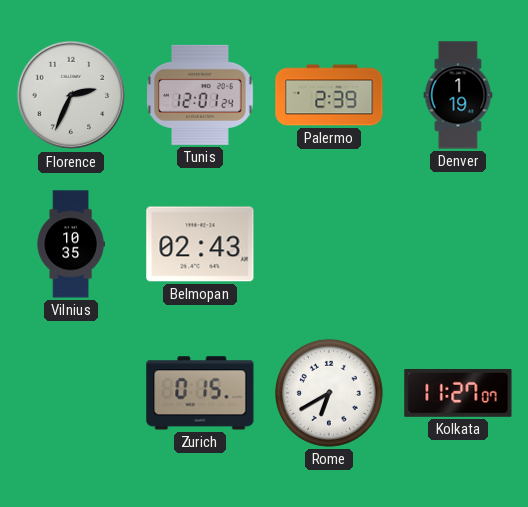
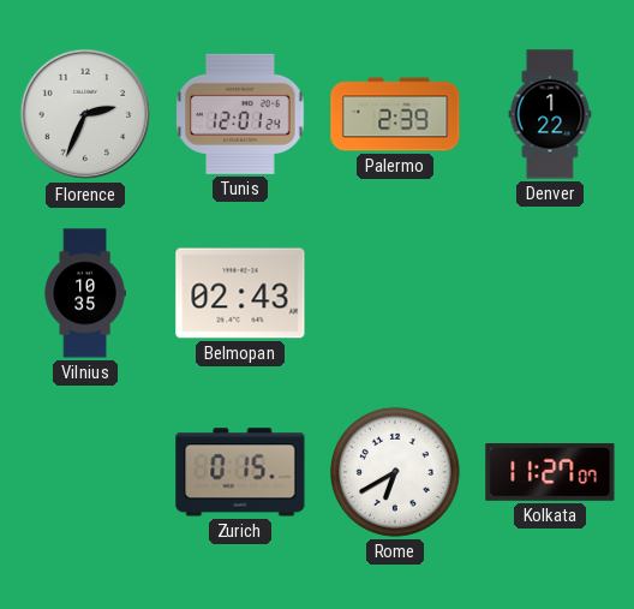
Denver: 1:19 -> 1:22
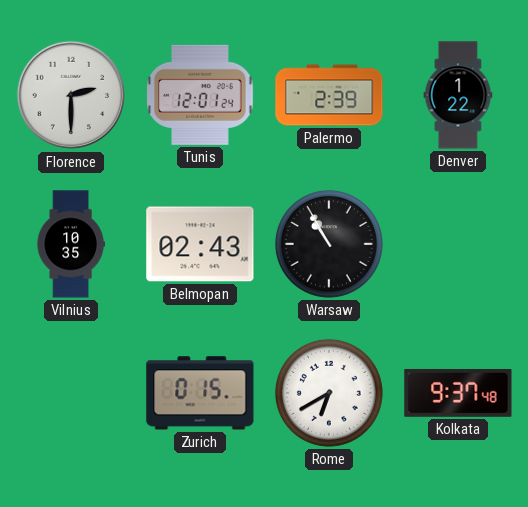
Florence: 2:34 -> 2:30
Warsaw: none -> 10:55
Kolkata: 11:27 -> 9:37
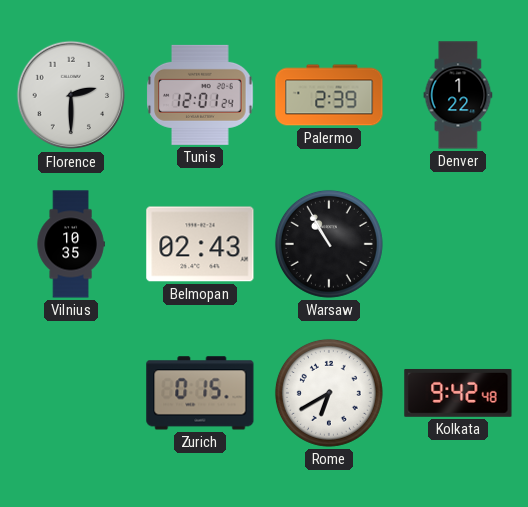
Kolkata: 9:37 -> 9:42
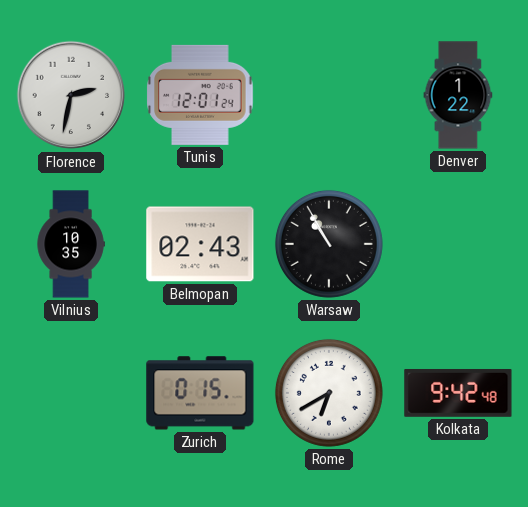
Florence: 2:30 -> 2:32
Palermo: 2:39 -> none
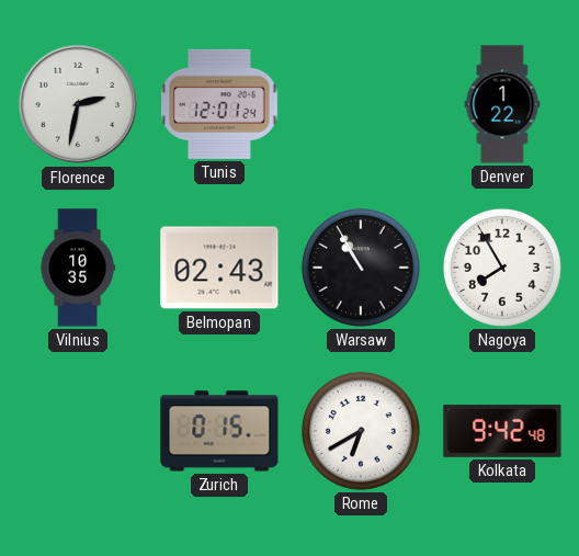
Nagoya: none -> 7:55
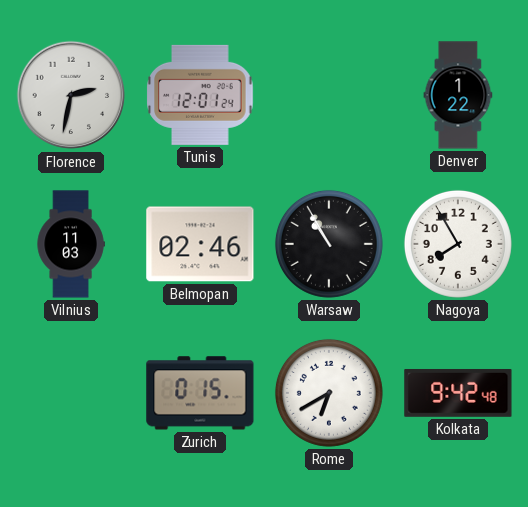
Vilnius: 10:35 -> 11:03
Belmopan: 02:43 -> 02:46
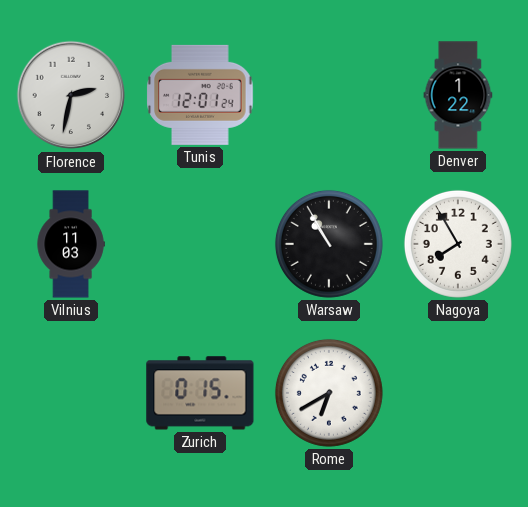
Belmopan: 02:46 -> none
Kolkata: 9:42 -> none
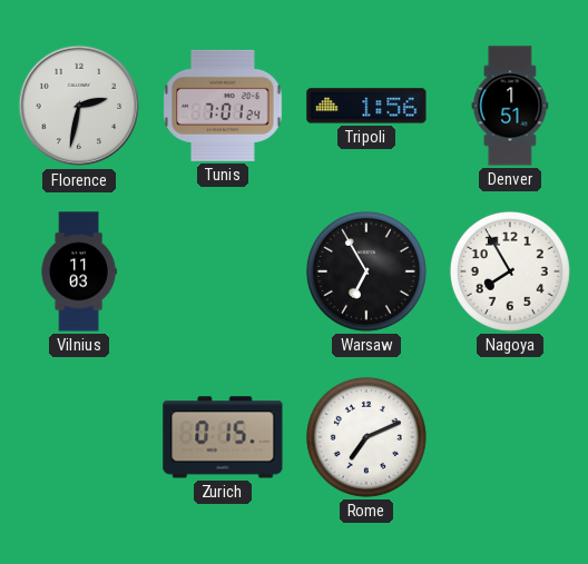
Tunis: 12:01 -> 7:01
Tripoli: none -> 1:56
Denver: 1:22 -> 1:51
Warsaw: 10:55 -> 6:55
Rome: 6:40 -> 7:11
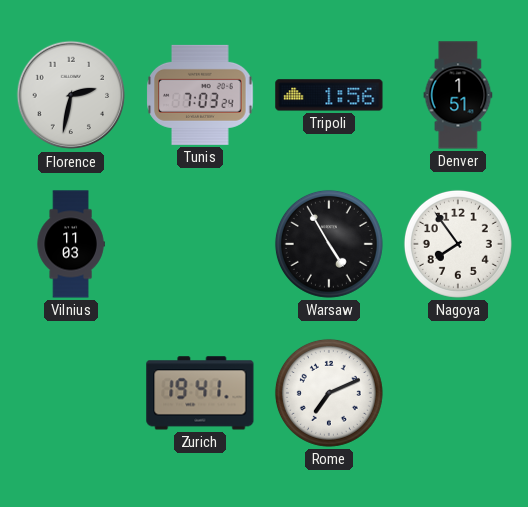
Tunis: 7:01 -> 7:03
Warsaw: 6:55 -> 4:55
Nagoya: 7:55 -> 7:54
Zurich: 0:15 -> 19:41
